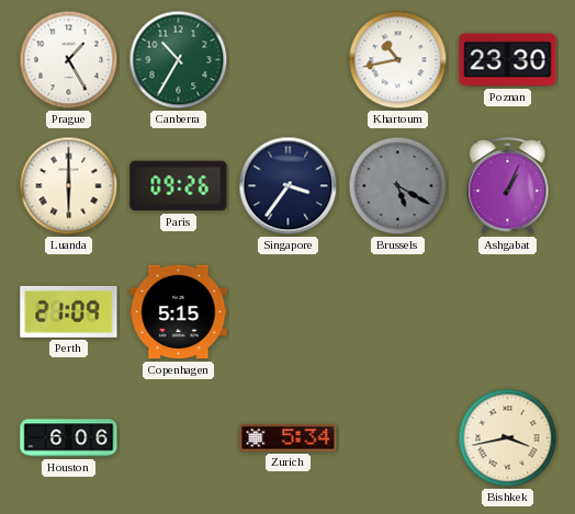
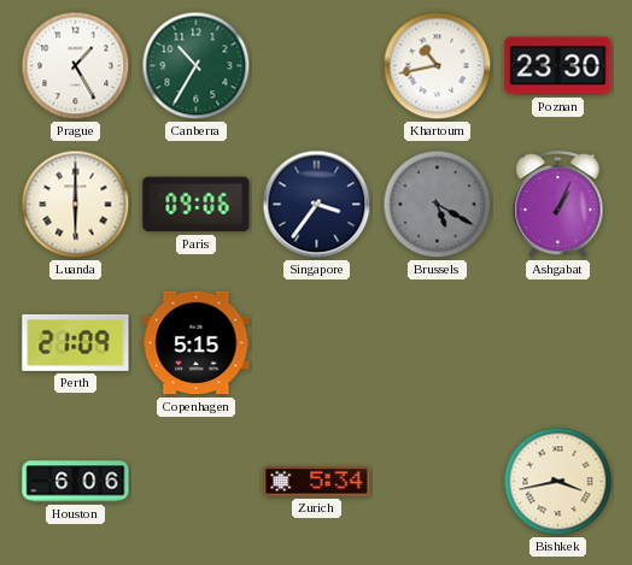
Paris: 09:26 -> 09:06
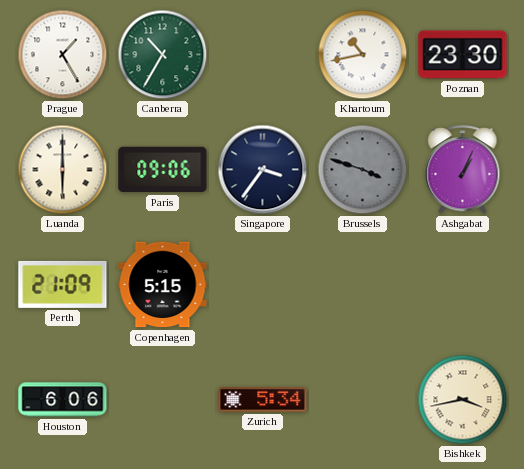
Brussels: 5:20 -> 3:48
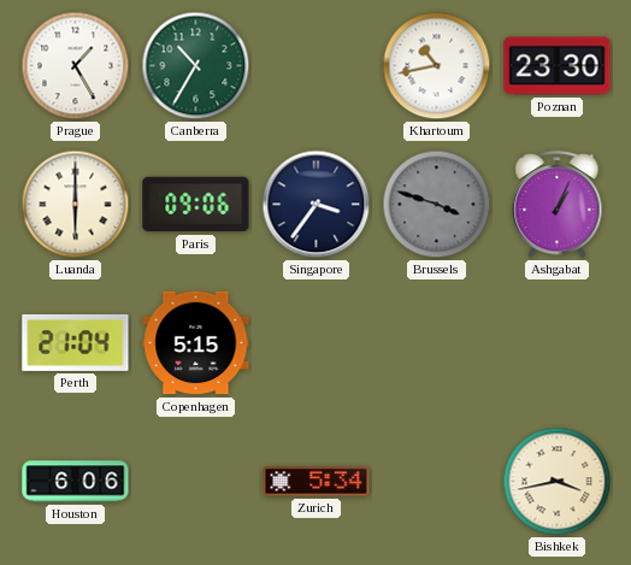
Perth: 21:09 -> 21:04
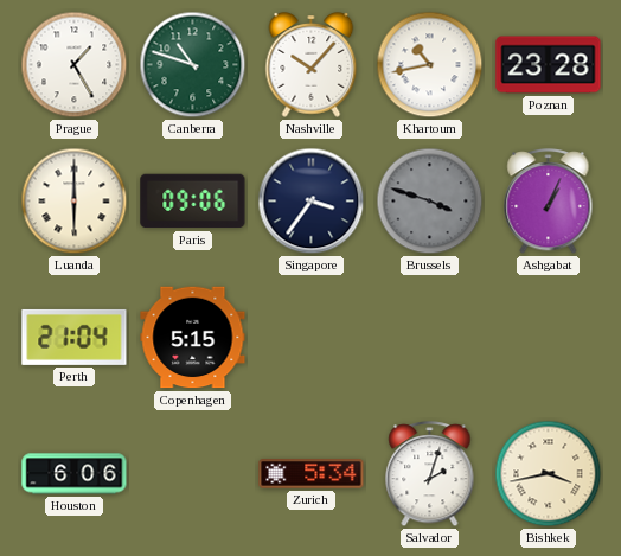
Canberra: 10:35 -> 10:48
Nashville: none -> 10:07
Poznan: 23:30 -> 23:28
Salvador: none -> 2:03
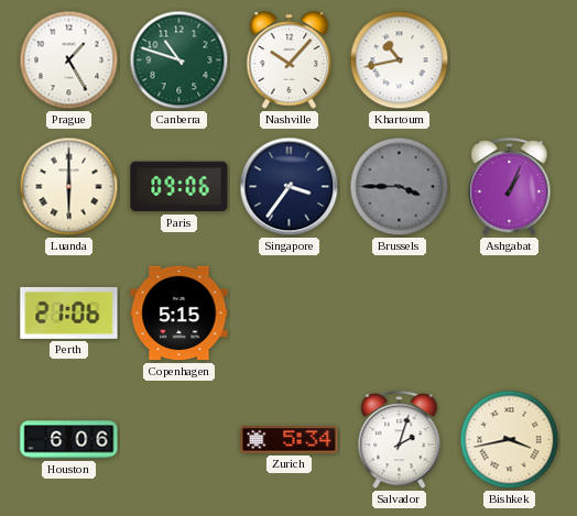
Poznan: 23:28 -> none
Brussels: 3:48 -> 3:45
Perth: 21:04 -> 21:06
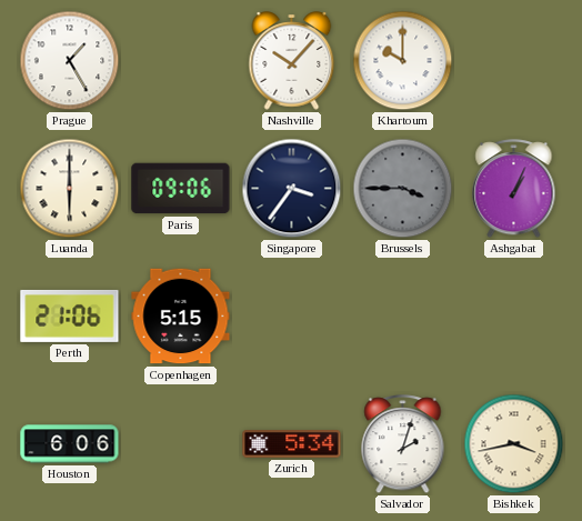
Canberra: 10:48 -> none
Khartoum: 10:43 -> 10:00
